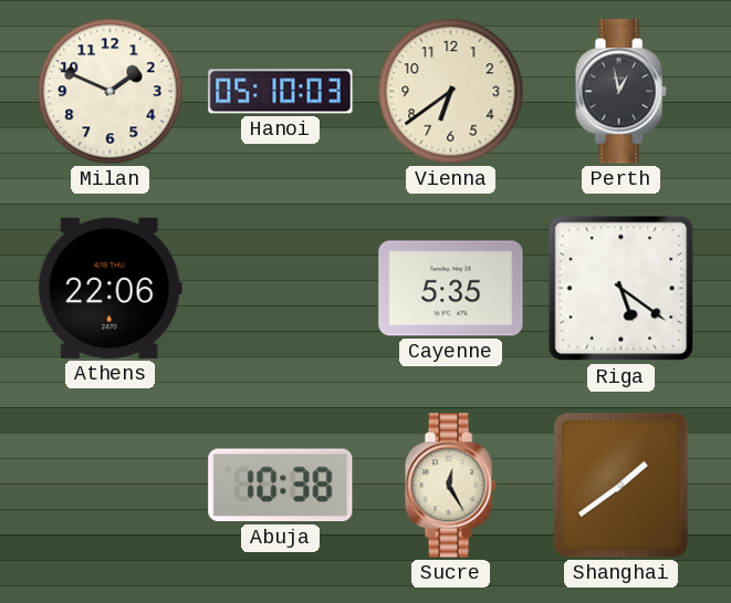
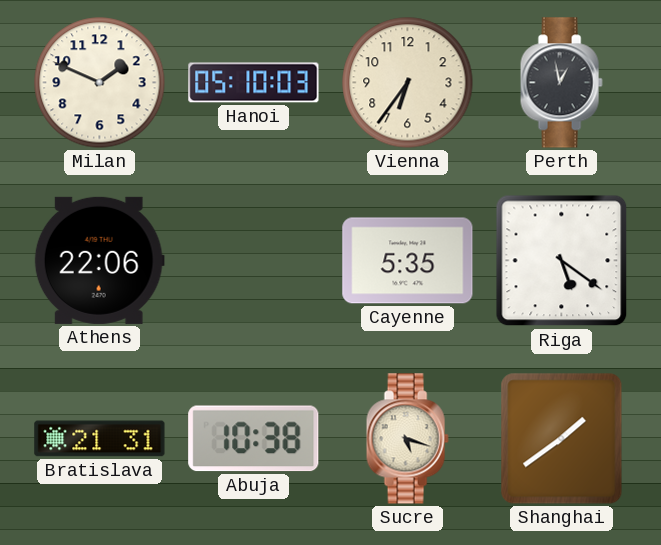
Vienna: 6:39 -> 6:36
Bratislava: none -> 21:31
Sucre: 12:25 -> 5:18
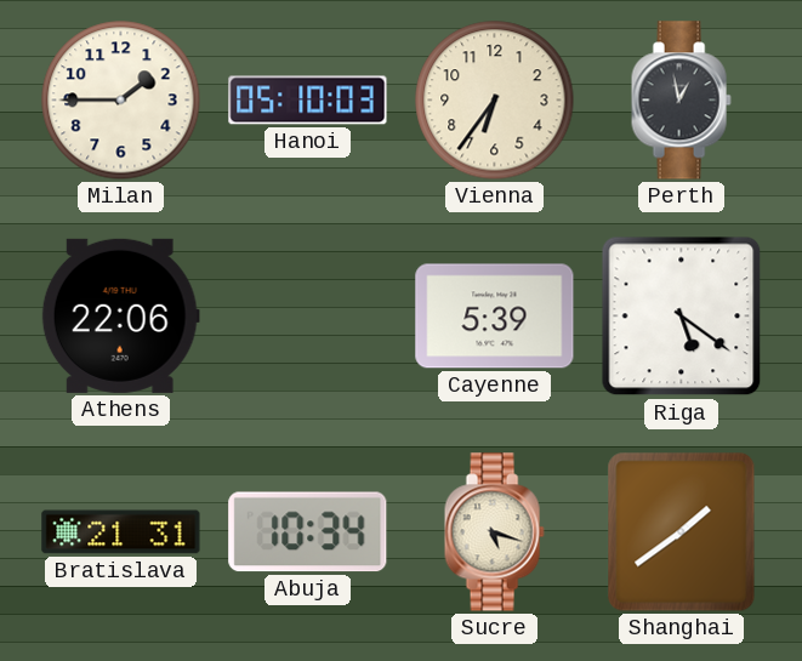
Milan: 1:49 -> 1:45
Cayenne: 5:35 -> 5:39
Abuja: 10:38 -> 10:34
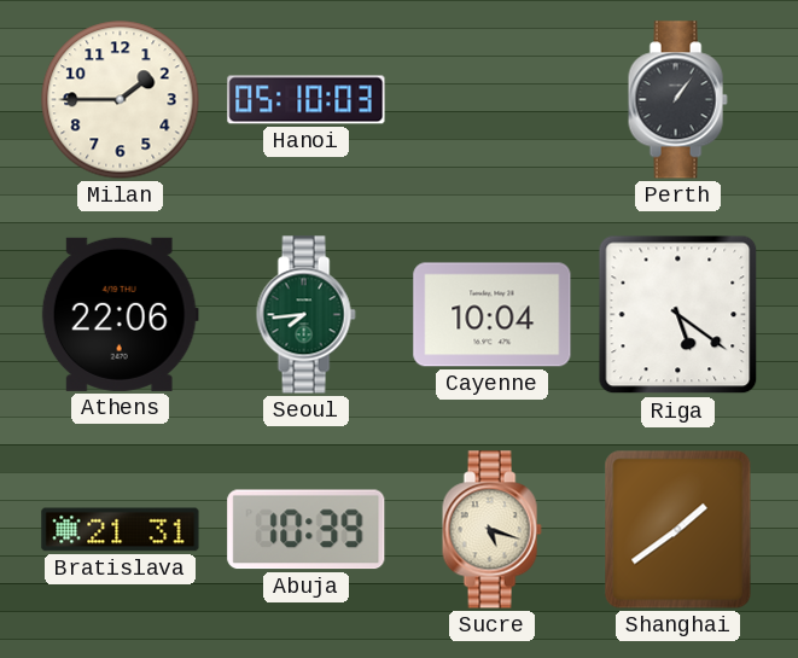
Vienna: 6:36 -> none
Perth: 12:58 -> 1:06
Seoul: none -> 7:44
Cayenne: 5:39 -> 10:04
Abuja: 10:34 -> 10:39
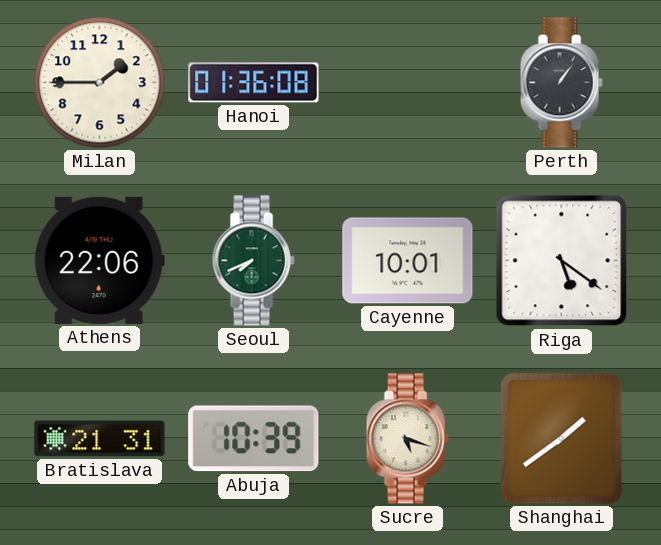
Hanoi: 05:10 -> 01:36
Seoul: 7:44 -> 7:41
Cayenne: 10:04 -> 10:01
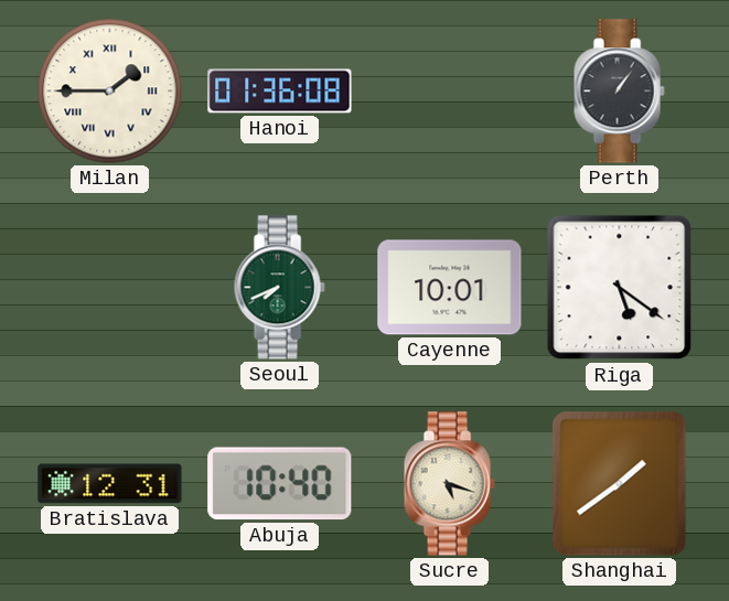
Milan numerals: Arabic -> Roman
Athens: 22:06 -> none
Bratislava: 21:31 -> 12:31
Abuja: 10:39 -> 10:40
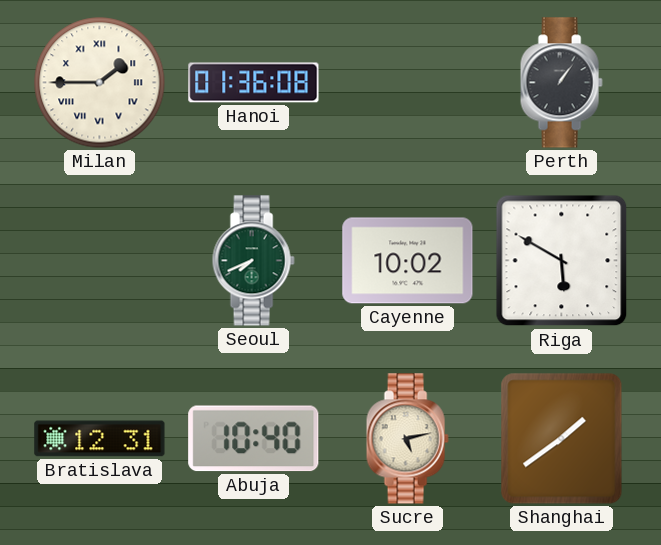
Cayenne: 10:01 -> 10:02
Riga: 5:21 -> 5:50
Sucre: 5:18 -> 5:13
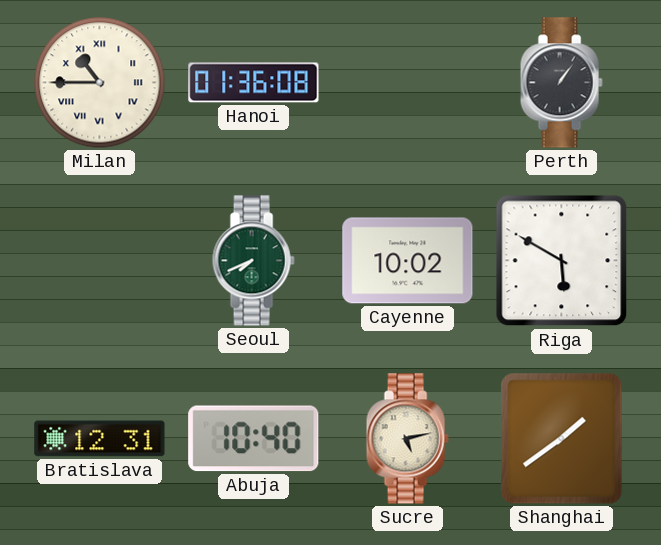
Milan: 1:45 -> 10:45
